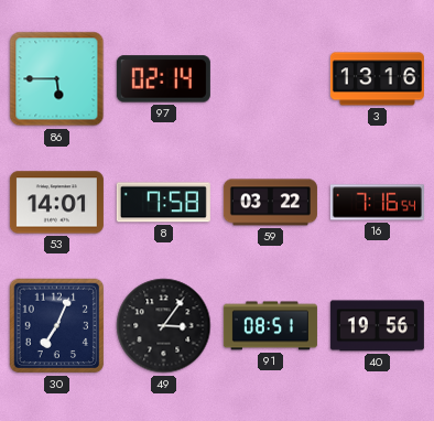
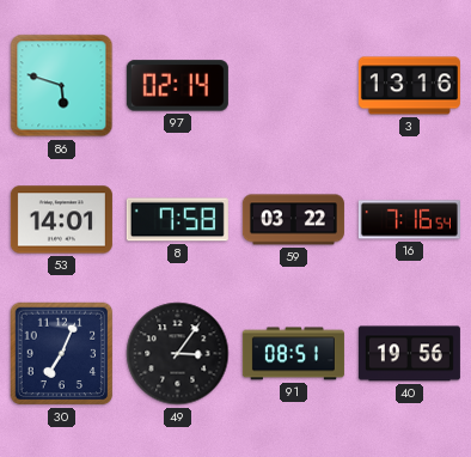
86: 5:45 -> 5:48
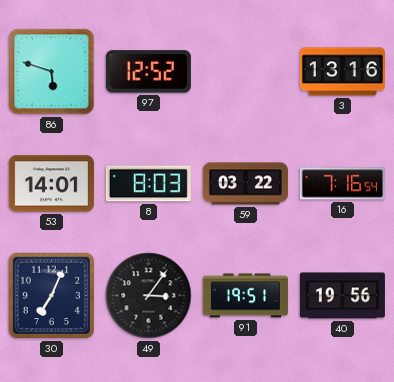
97: 02:14 -> 12:52
8: 7:58 -> 8:03
91: 08:51 -> 19:51
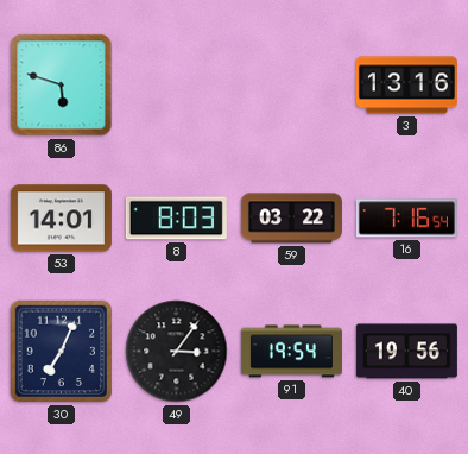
97: 12:52 -> none
91: 19:51 -> 19:54
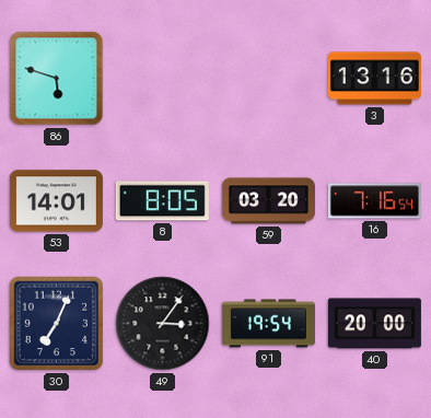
8: 8:03 -> 8:05
59: 03:22 -> 03:20
40: 19:56 -> 20:00
